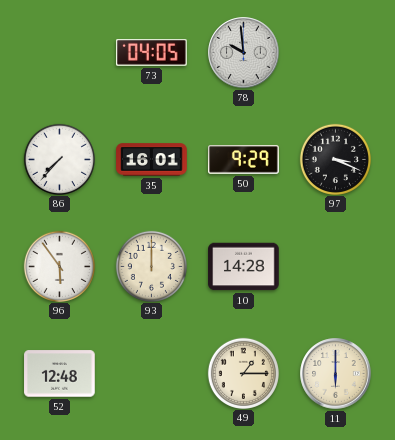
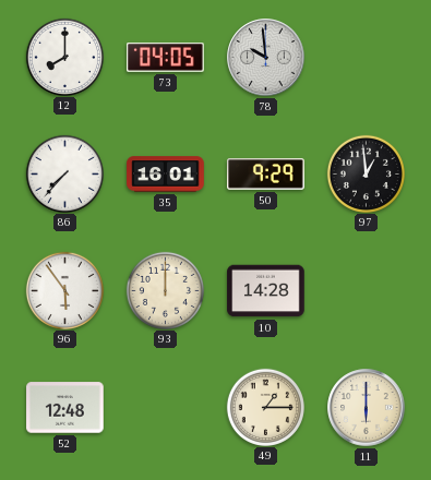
12: none -> 8:00
97: 3:19 -> 12:59
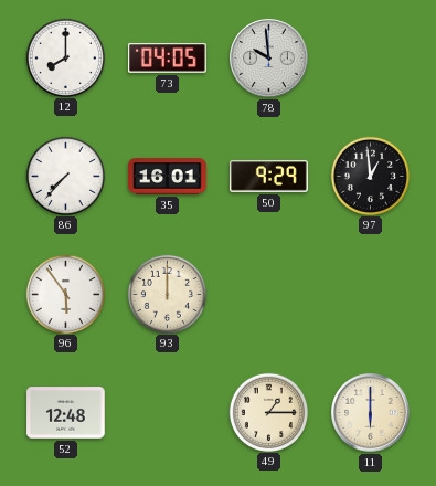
10: 14:28 -> none
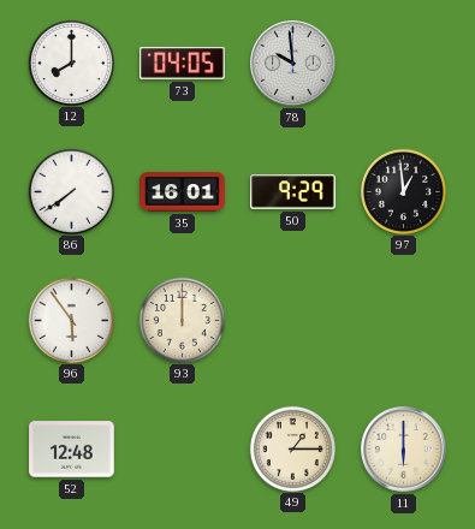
86: 7:37 -> 7:39
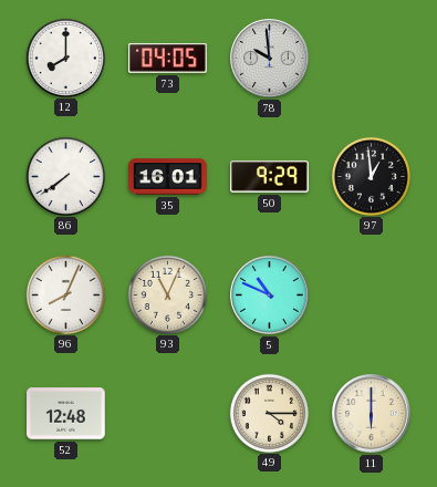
96: 5:54 -> 8:04
93: 12:00 -> 11:04
5: none -> 10:49
49: 1:15 -> 4:15
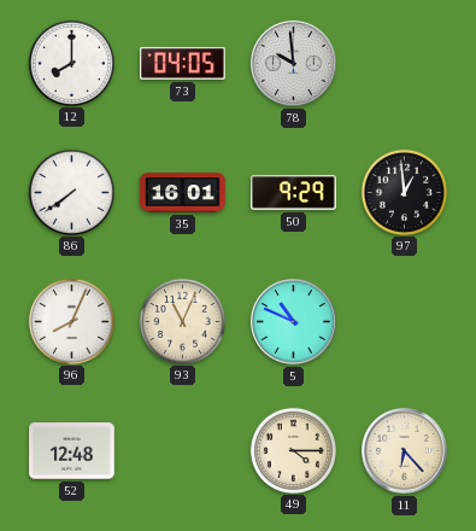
11: 6:00 -> 6:23
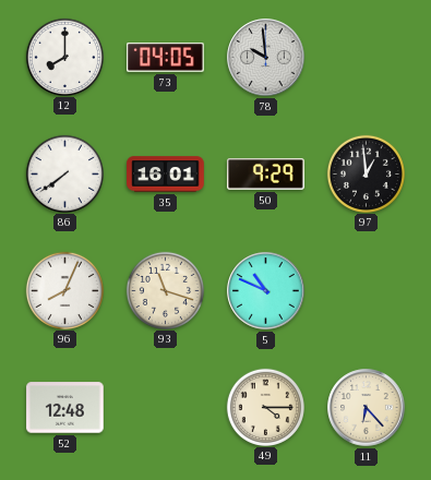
93: 11:04 -> 11:18
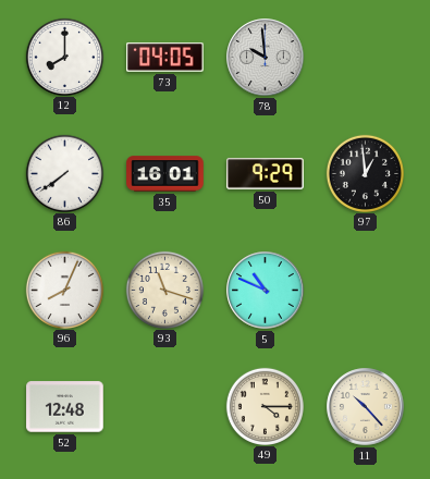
11: 6:23 -> 10:23
